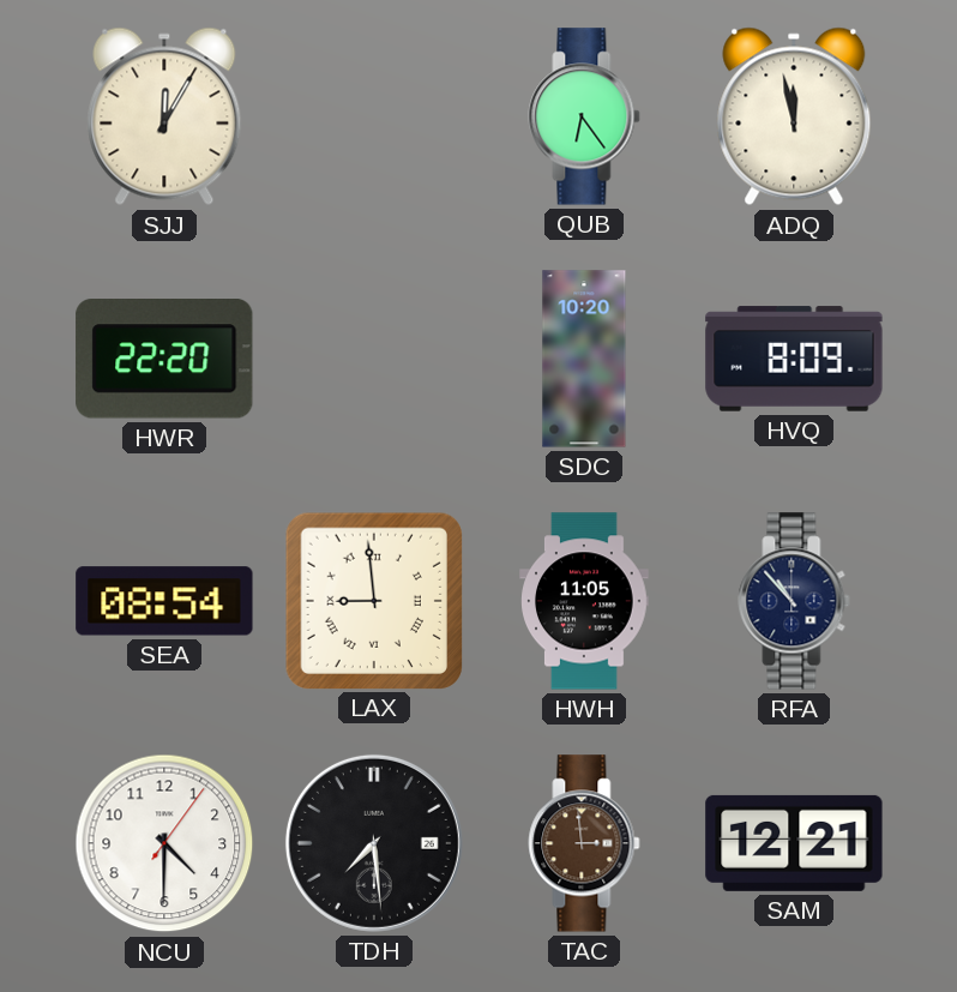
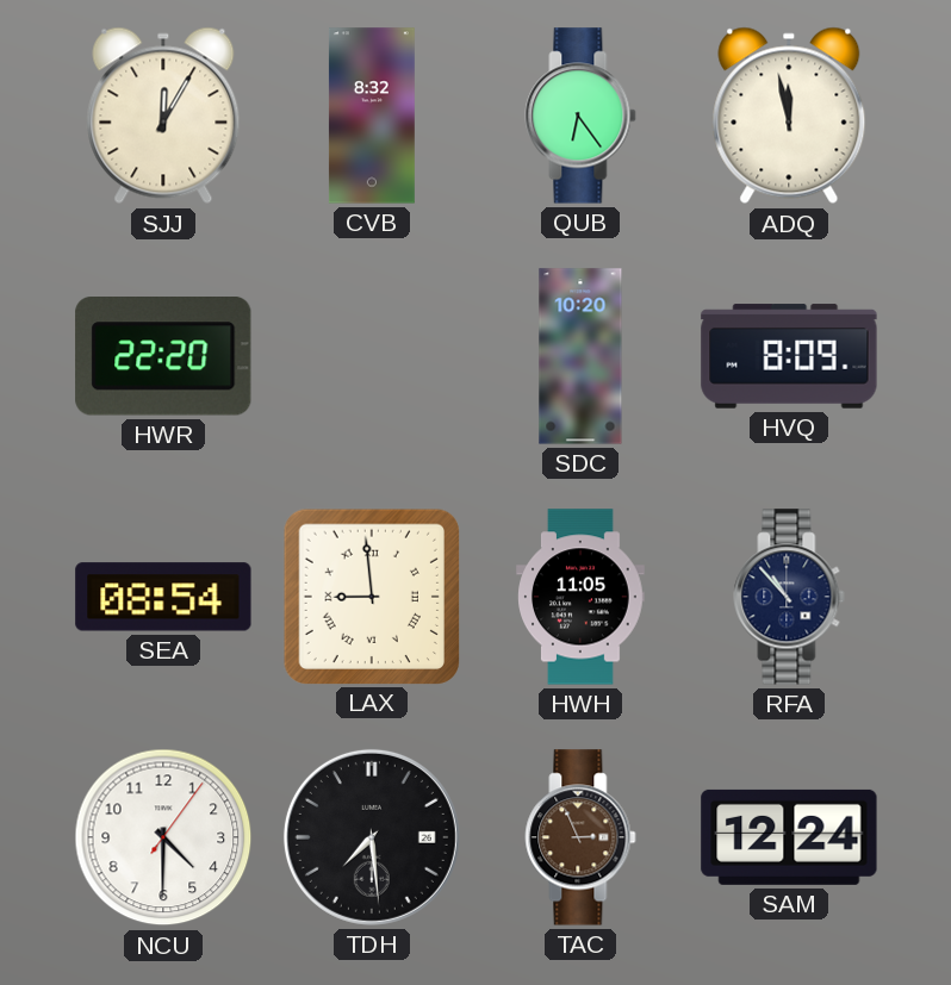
CVB: none -> 8:32
TAC: 2:59 -> 2:56
SAM: 12:21 -> 12:24
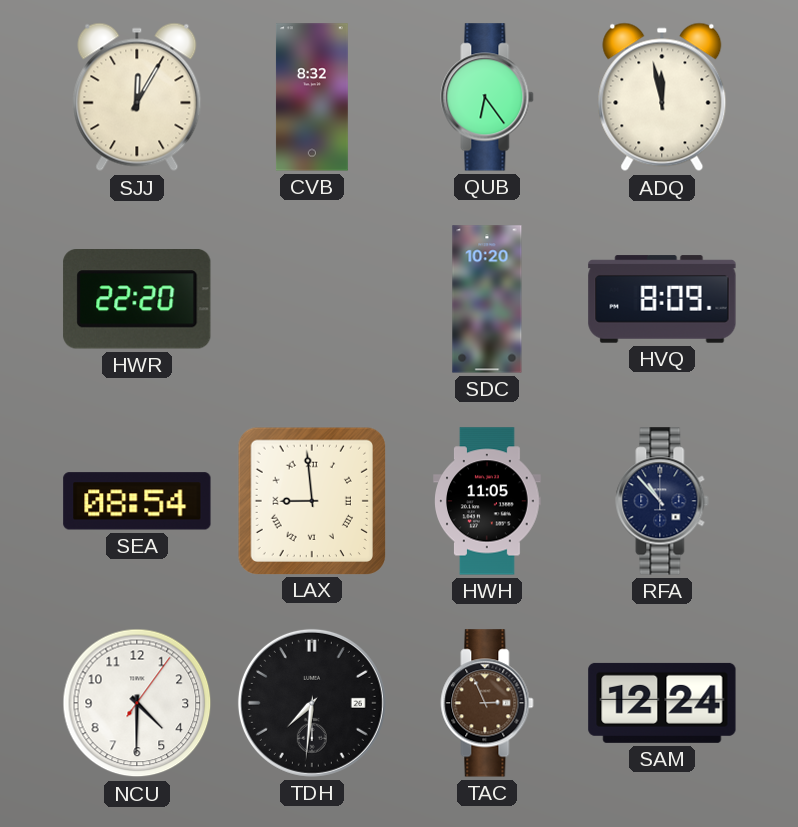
TDH: 7:29 -> 7:31
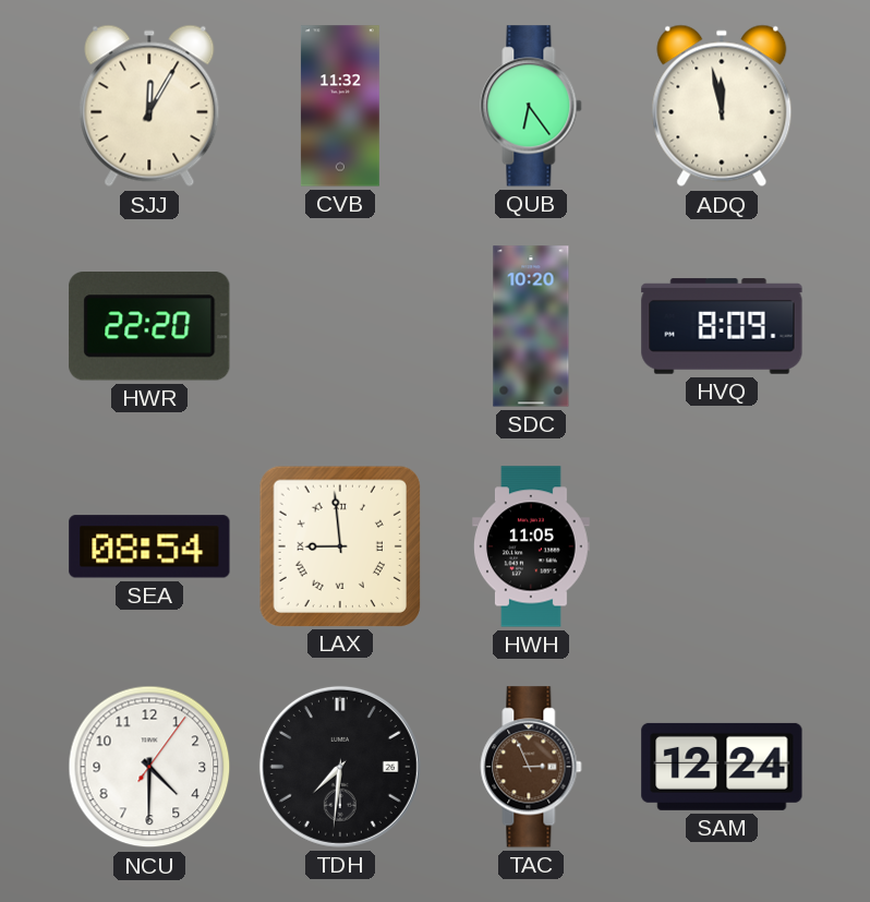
CVB: 8:32 -> 11:32
RFA: 10:53 -> none
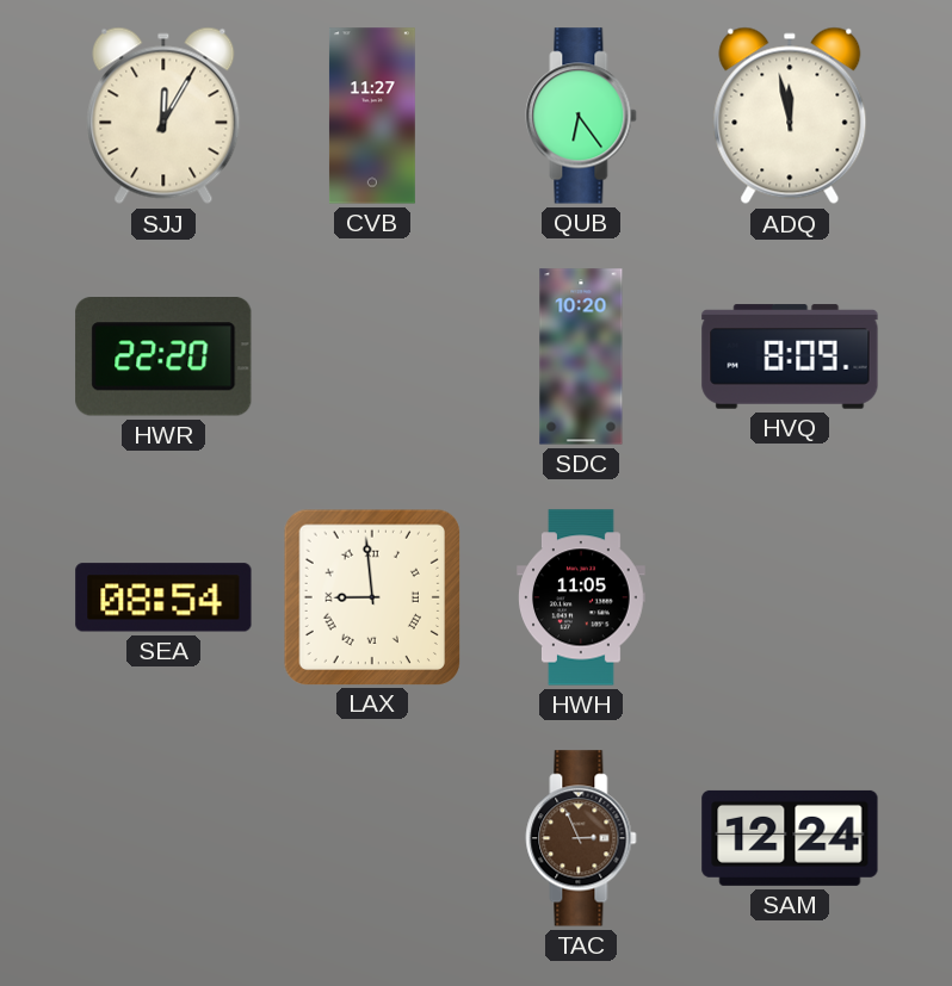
CVB: 11:32 -> 11:27
NCU: 4:30 -> none
TDH: 7:31 -> none
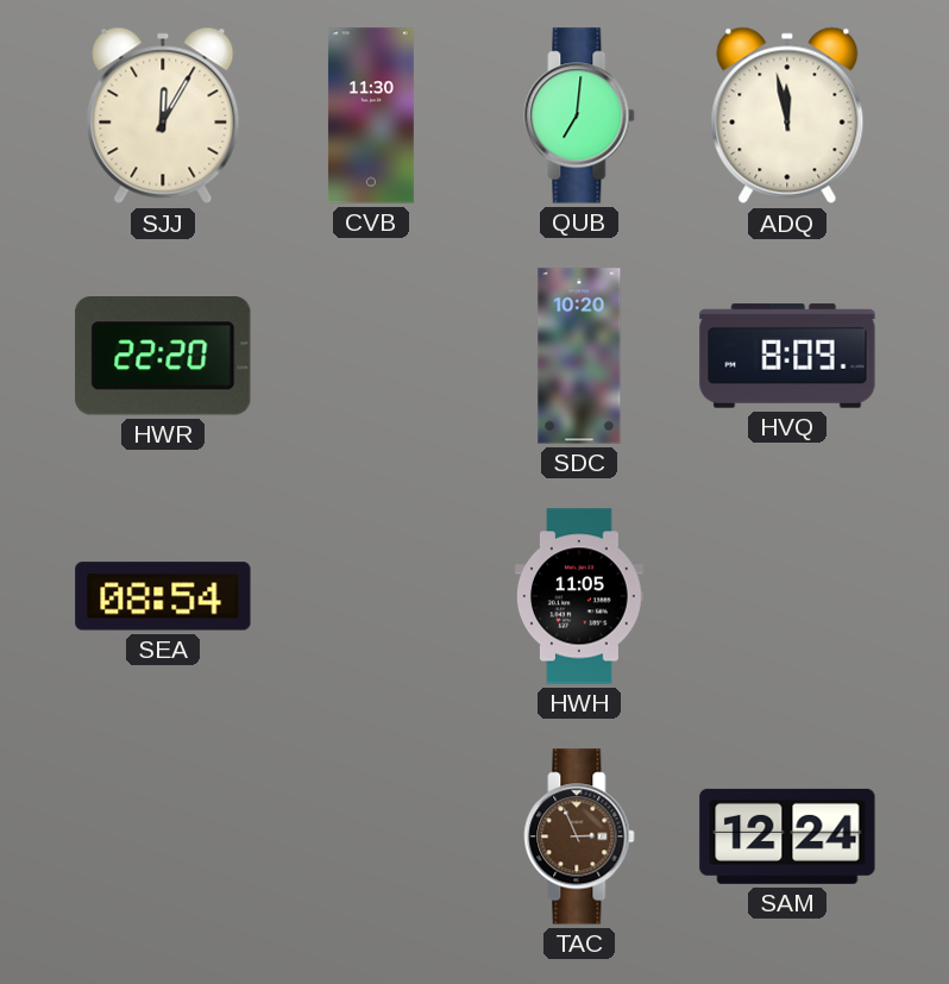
CVB: 11:27 -> 11:30
QUB: 6:24 -> 7:01
LAX: 8:59 -> none
